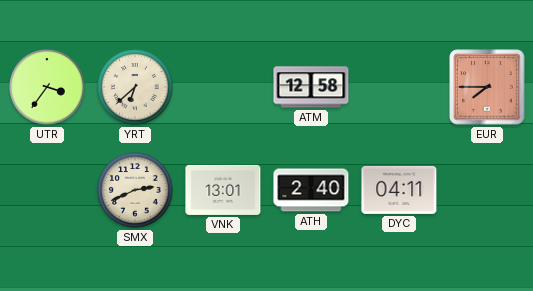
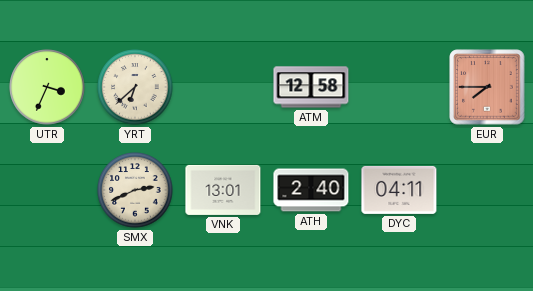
UTR: 3:36 -> 3:34
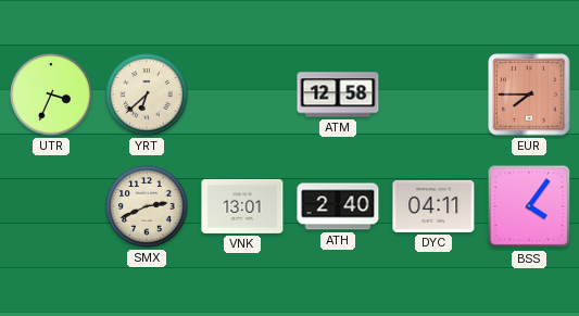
BSS: none -> 4:06
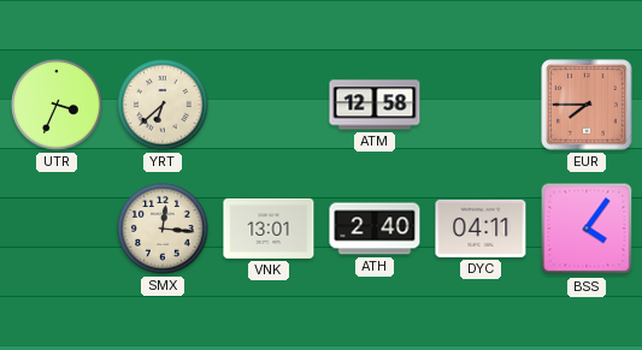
SMX: 2:41 -> 12:16
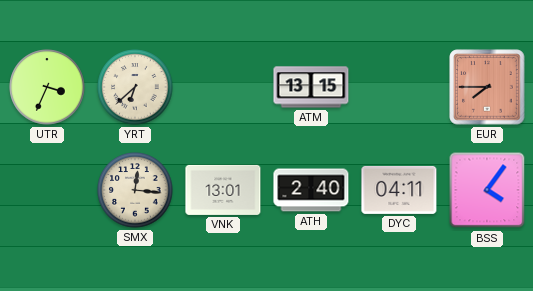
ATM: 12:58 -> 13:15
